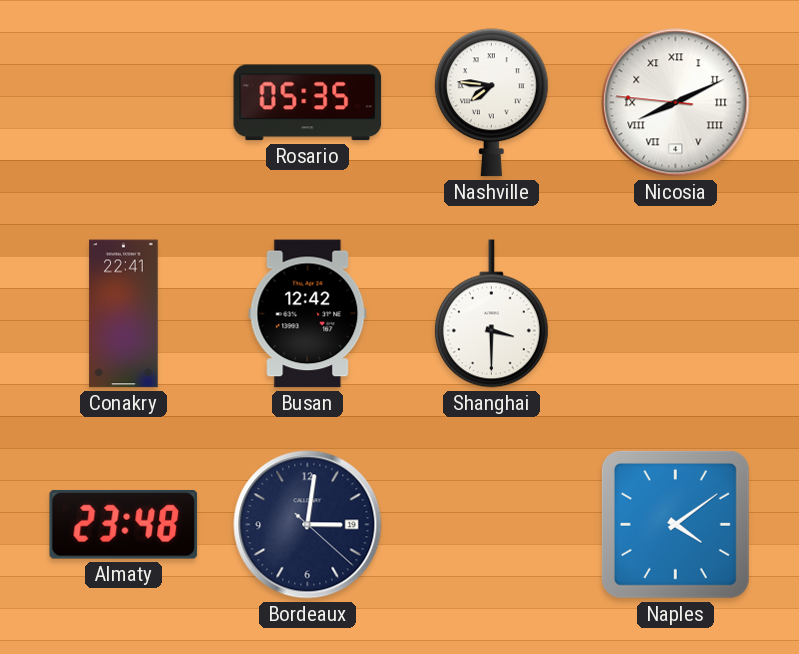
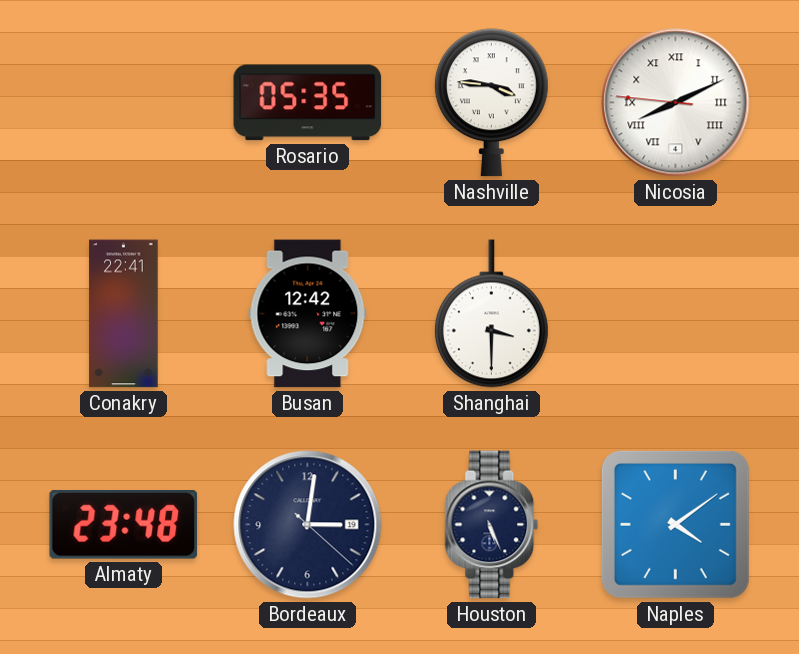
Nashville: 7:46 -> 3:46
Houston: none -> 5:26
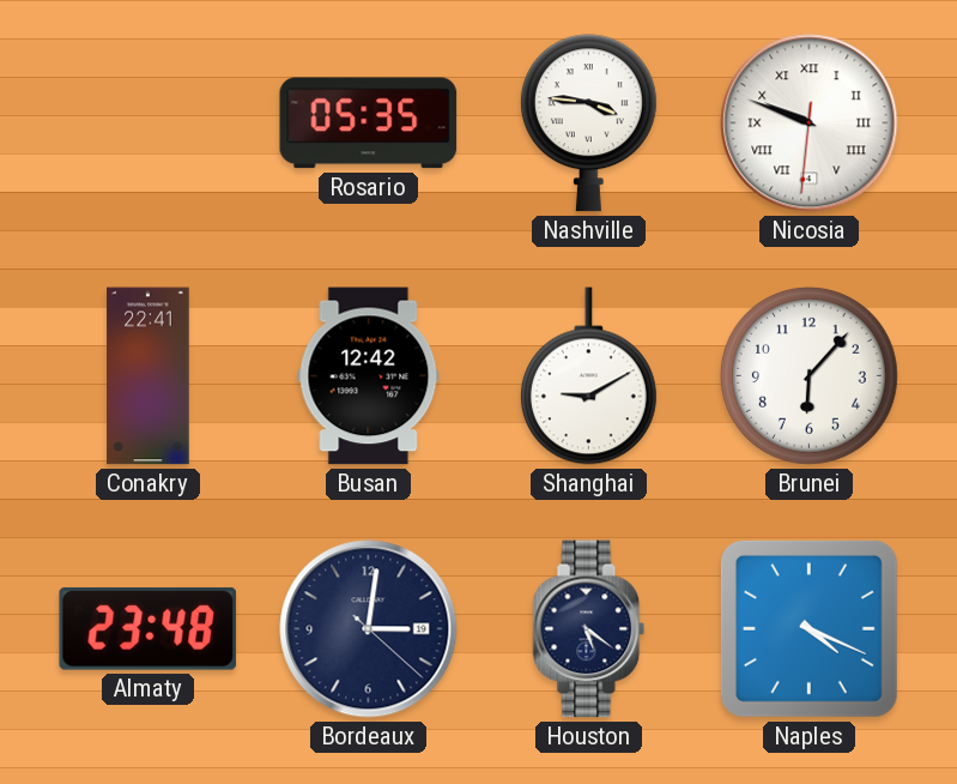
Nicosia: 8:10 -> 9:48
Shanghai: 3:30 -> 9:10
Brunei: none -> 6:07
Houston: 5:26 -> 5:21
Naples: 4:09 -> 4:19
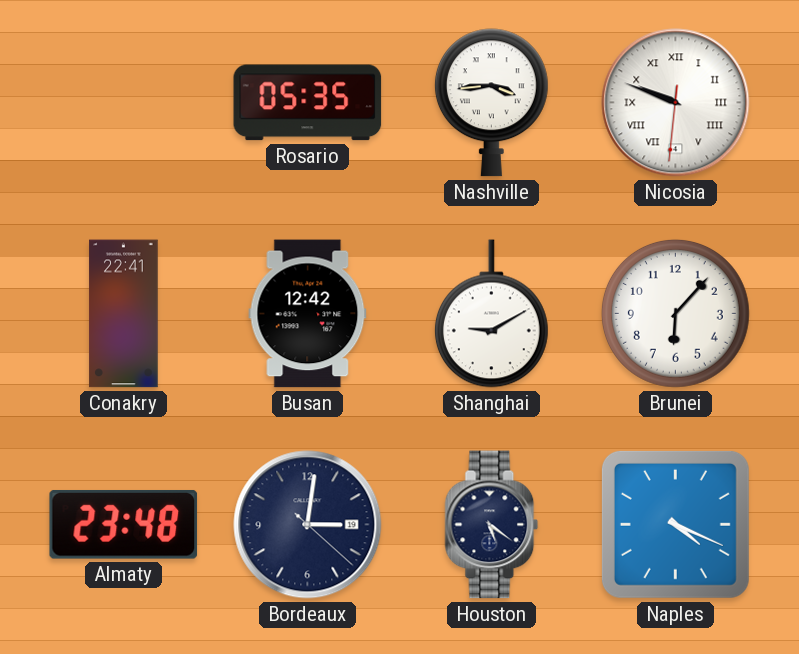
Nashville: 3:46 -> 3:44
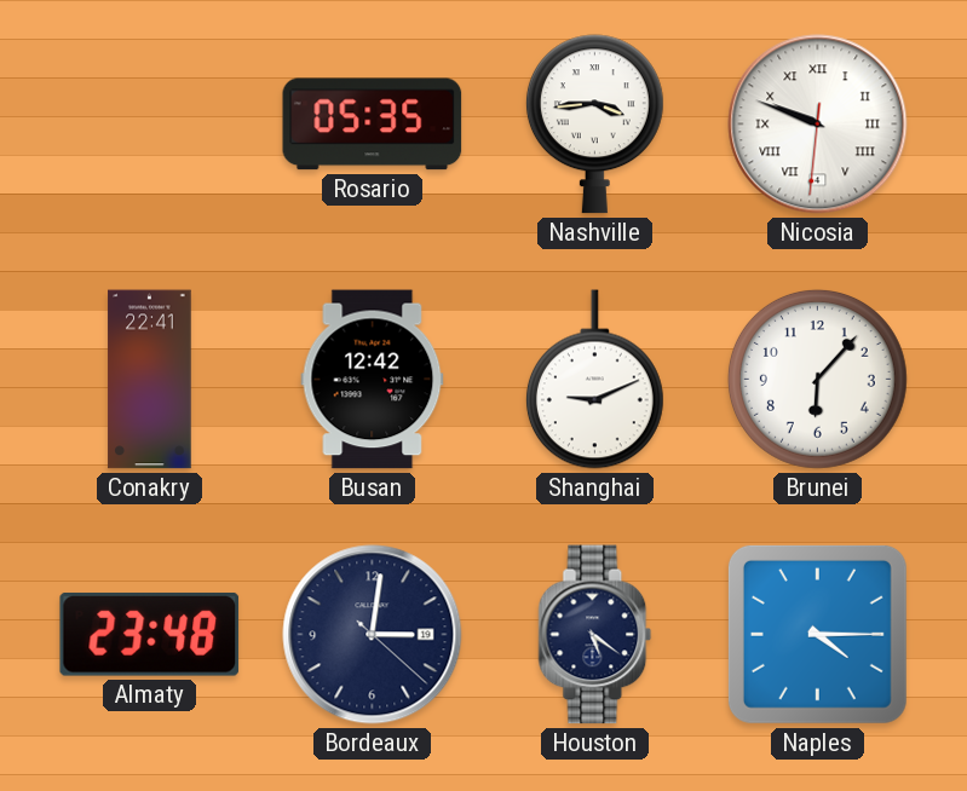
Shanghai: 9:10 -> 9:11
Naples: 4:19 -> 4:15
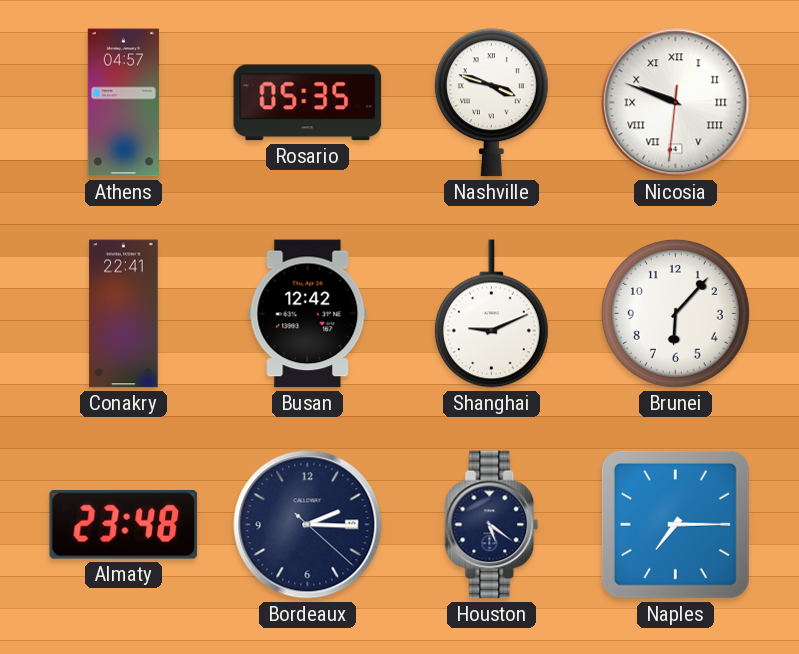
Athens: none -> 04:57
Nashville: 3:44 -> 3:48
Bordeaux: 3:01 -> 2:15
Naples: 4:15 -> 7:15
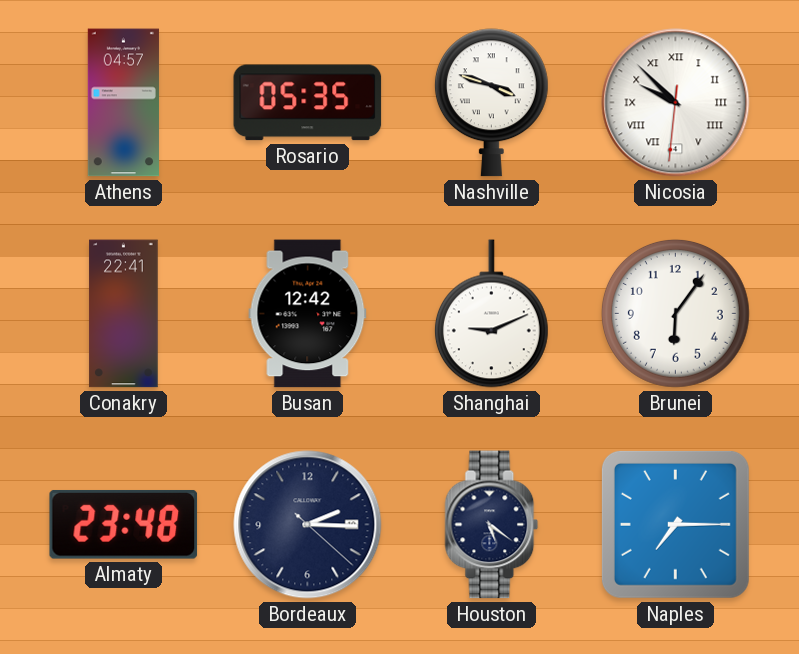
Nicosia: 9:48 -> 9:52
Brunei: 6:07 -> 6:06
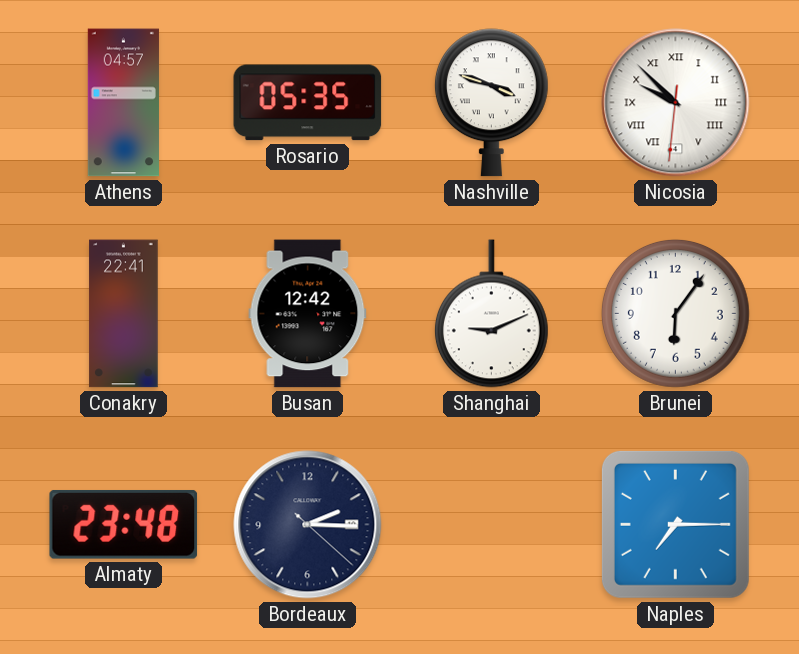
Houston: 5:21 -> none
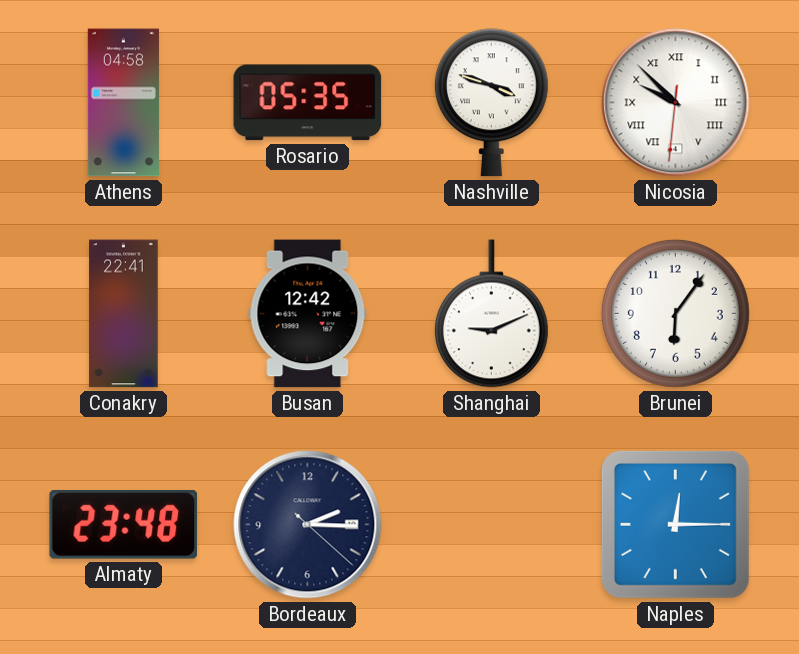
Athens: 04:57 -> 04:58
Naples: 7:15 -> 12:15
